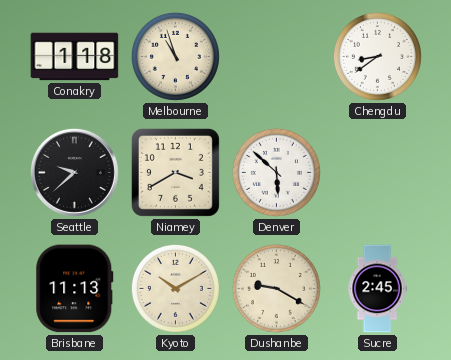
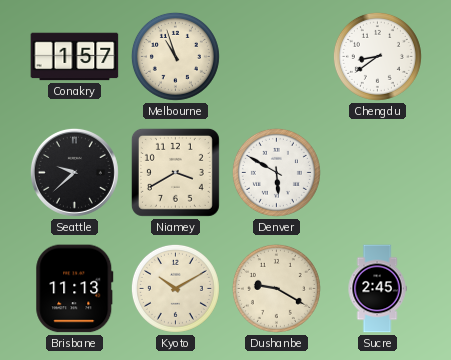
Conakry: 1:18 -> 1:57
Denver: 5:52 -> 5:50
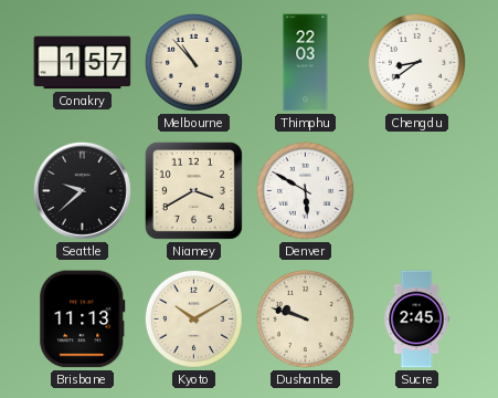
Melbourne: 10:57 -> 10:53
Thimphu: none -> 22:03
Dushanbe: 9:20 -> 9:48
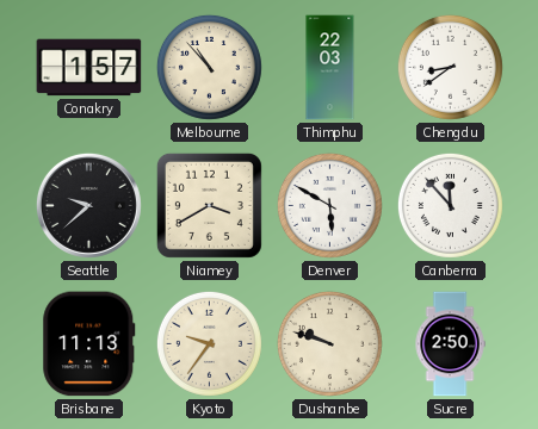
Canberra: none -> 11:53
Kyoto: 10:10 -> 9:36
Sucre: 2:45 -> 2:50
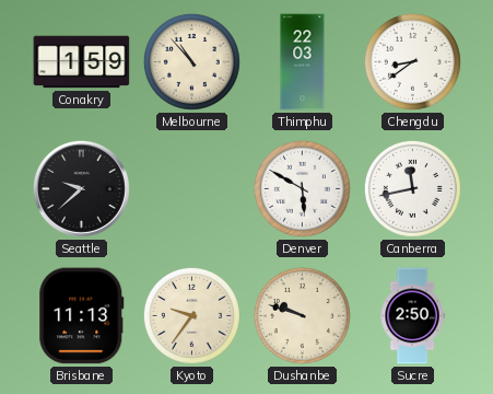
Conakry: 1:57 -> 1:59
Niamey: 3:40 -> none
Canberra: 11:53 -> 11:43
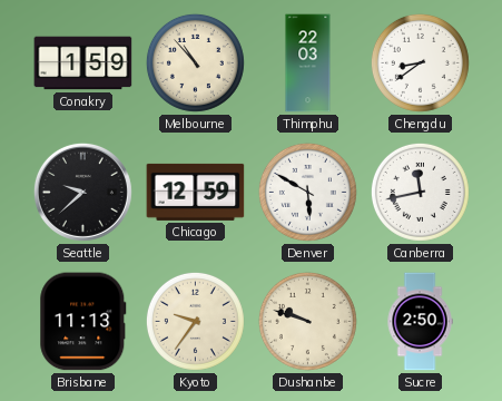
Chicago: none -> 12:59
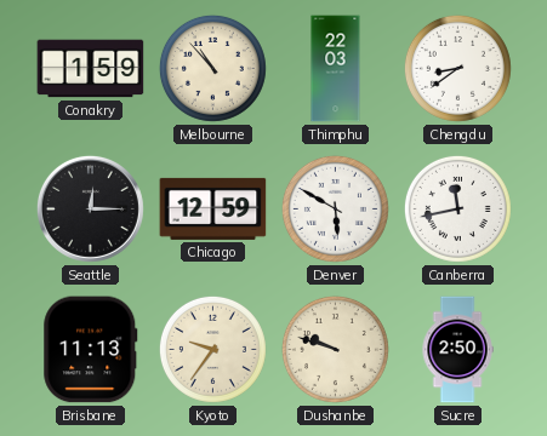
Seattle: 9:38 -> 12:15
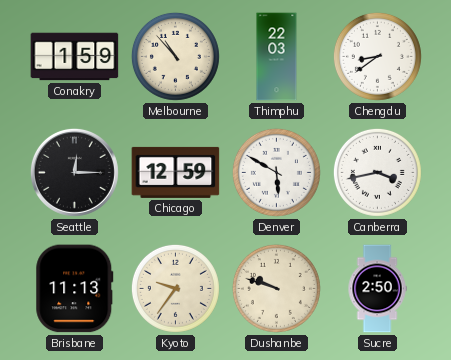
Canberra: 11:43 -> 3:43
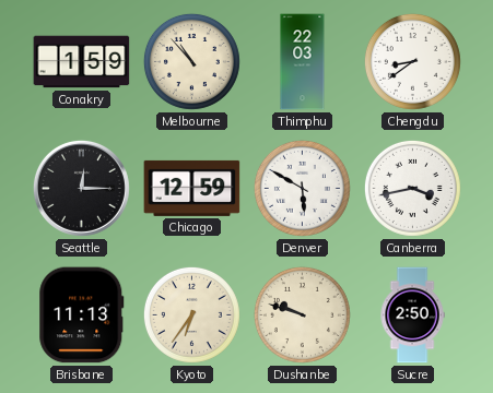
Kyoto: 9:36 -> 6:36
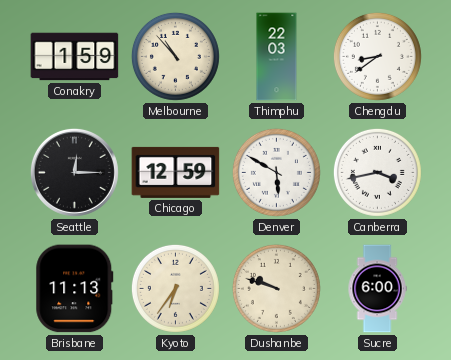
Sucre: 2:50 -> 6:00
